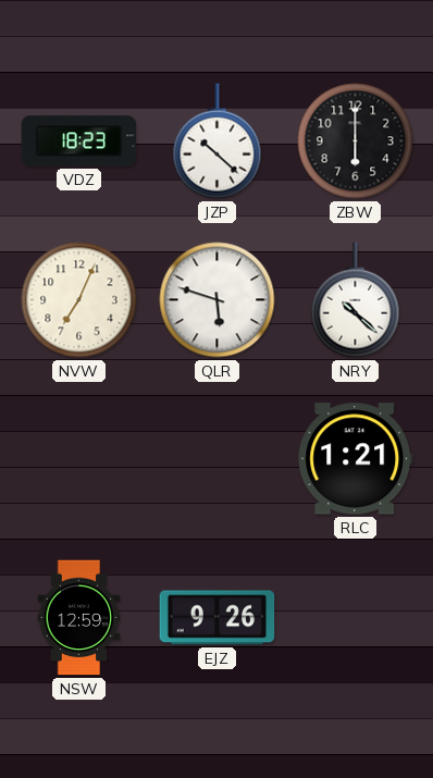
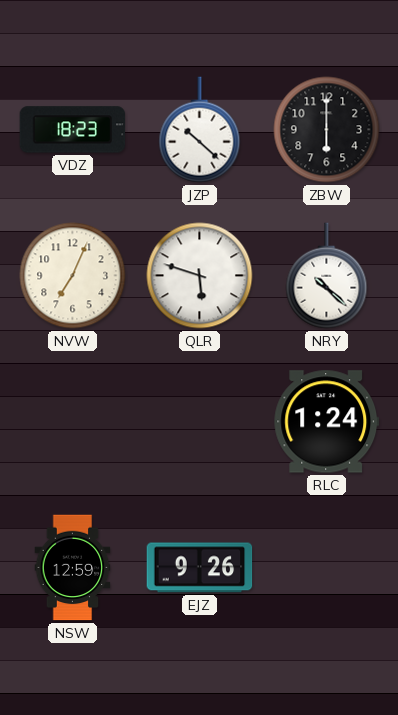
RLC: 1:21 -> 1:24
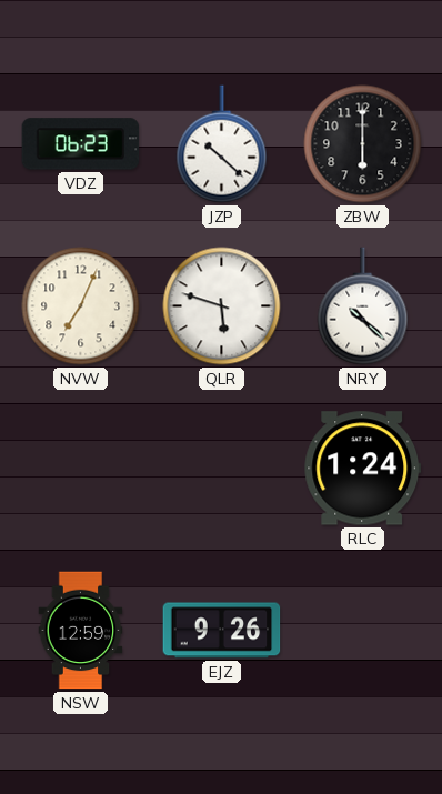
VDZ: 18:23 -> 06:23
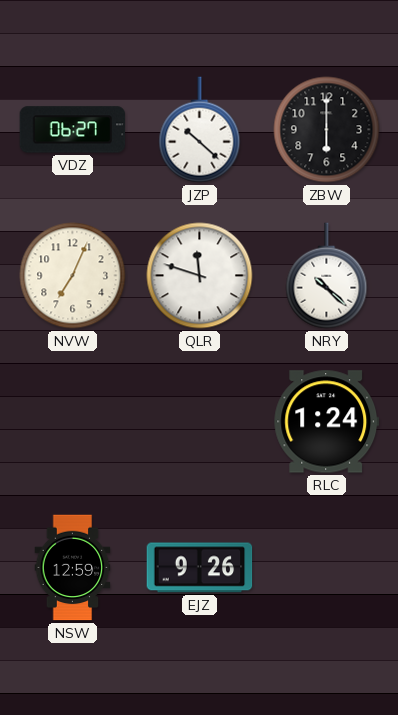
VDZ: 06:23 -> 06:27
QLR: 5:48 -> 11:48
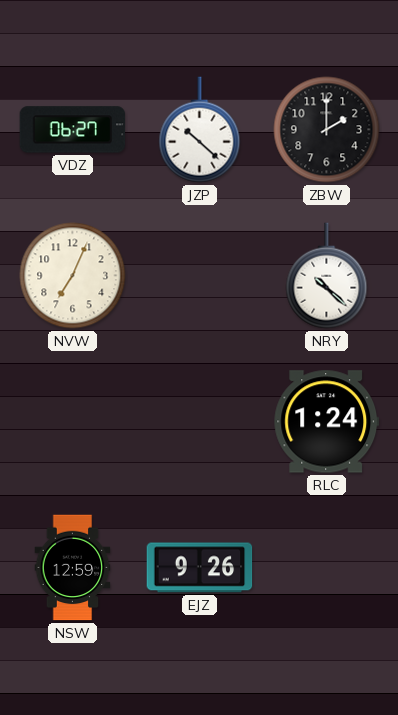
ZBW: 6:00 -> 2:00
QLR: 11:48 -> none
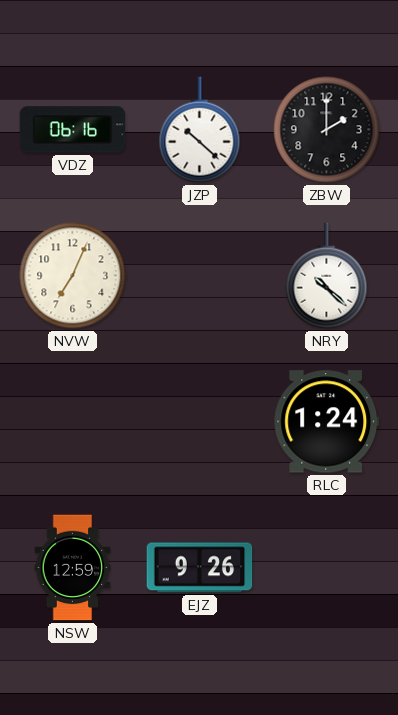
VDZ: 06:27 -> 06:16
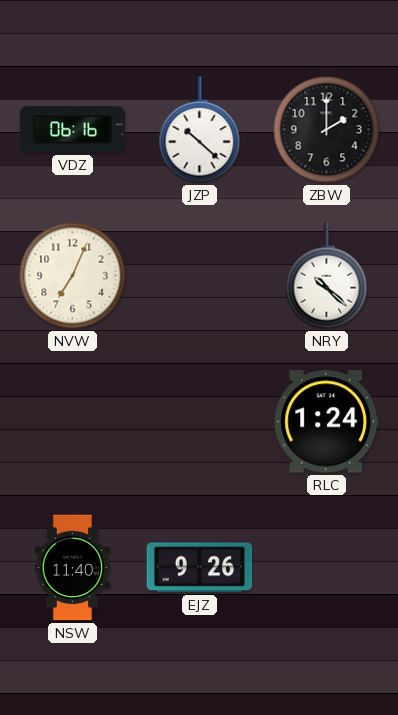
NSW: 12:59 -> 11:40
